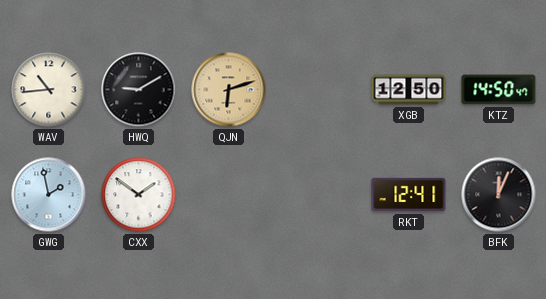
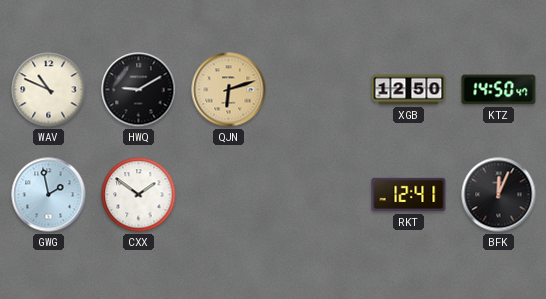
WAV: 10:44 -> 10:49
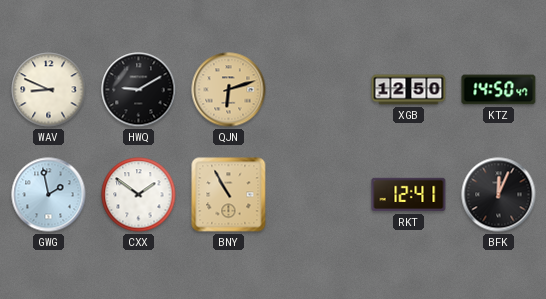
WAV: 10:49 -> 8:49
BNY: none -> 10:55
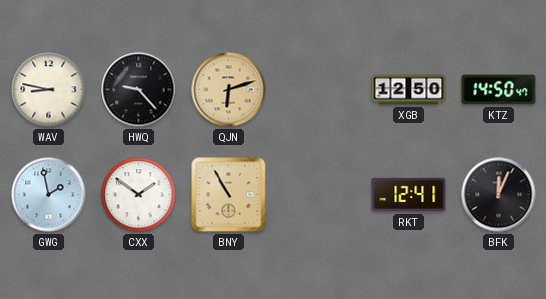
WAV: 8:49 -> 8:47
HWQ: 9:10 -> 9:23
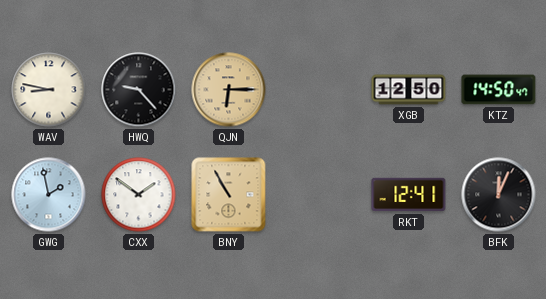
QJN: 6:12 -> 6:15
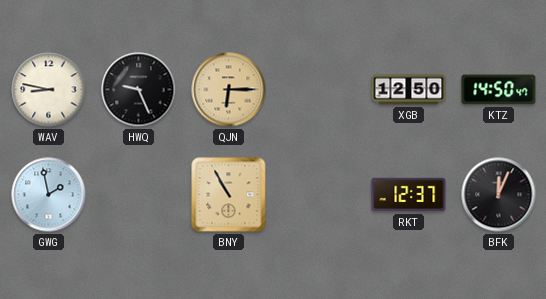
HWQ: 9:23 -> 9:26
CXX: 1:51 -> none
RKT: 12:41 -> 12:37
